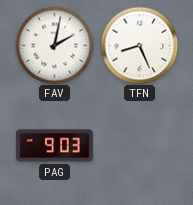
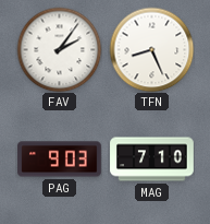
FAV: 2:02 -> 2:06
MAG: none -> 7:10
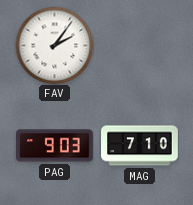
TFN: 8:26 -> none
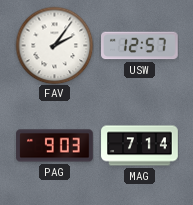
USW: none -> 12:57
MAG: 7:10 -> 7:14
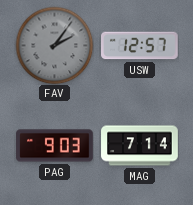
FAV dial: white -> grey
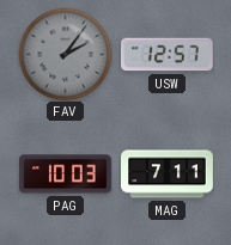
PAG: 9:03 -> 10:03
MAG: 7:14 -> 7:11
